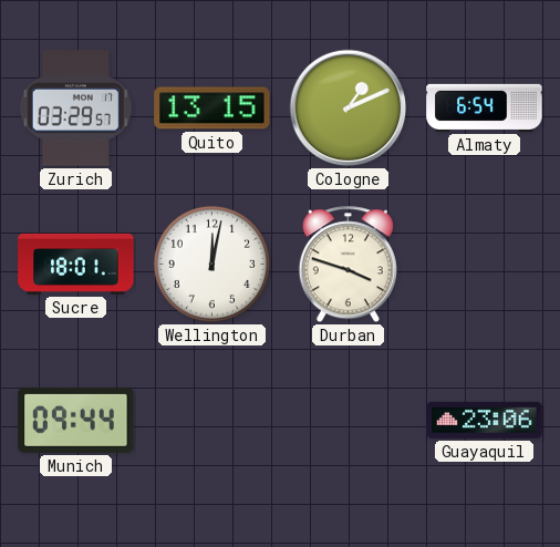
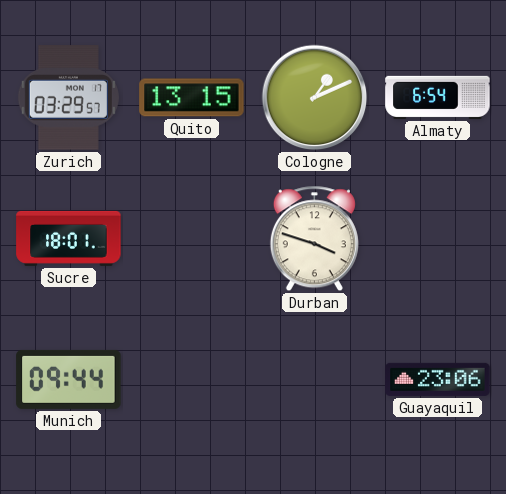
Wellington: 12:02 -> none
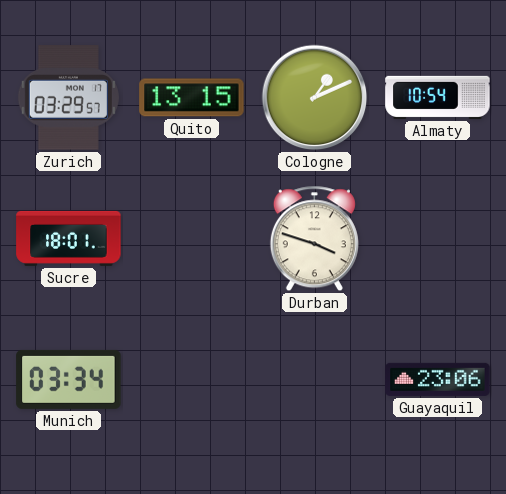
Almaty: 6:54 -> 10:54
Munich: 09:44 -> 03:34
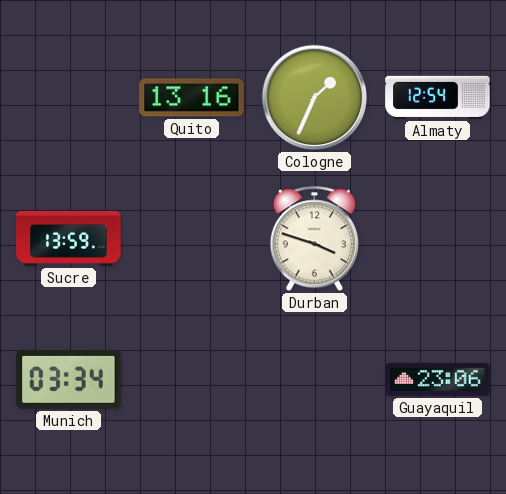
Zurich: 03:29 -> none
Quito: 13:15 -> 13:16
Cologne: 1:11 -> 1:34
Almaty: 10:54 -> 12:54
Sucre: 18:01 -> 13:59
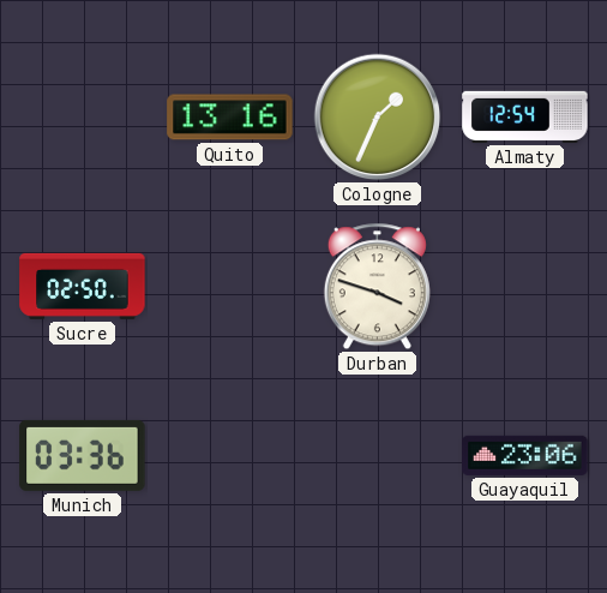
Sucre: 13:59 -> 02:50
Munich: 03:34 -> 03:36
